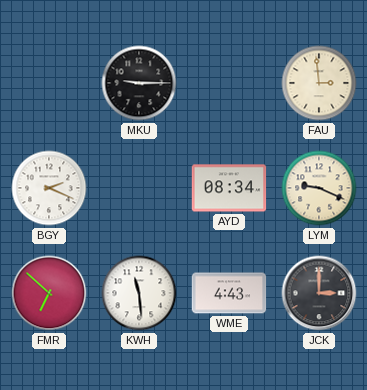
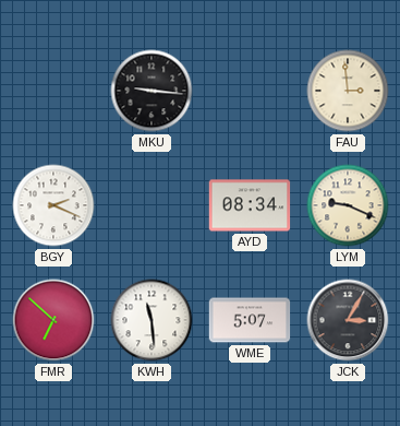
MKU: 9:15 -> 9:16
WME: 4:43 -> 5:07
JCK: 3:00 -> 3:05
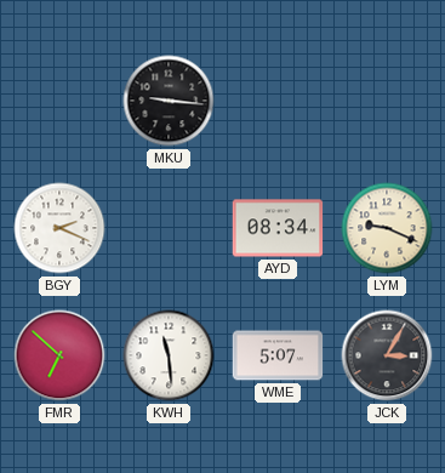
FAU: 2:59 -> none
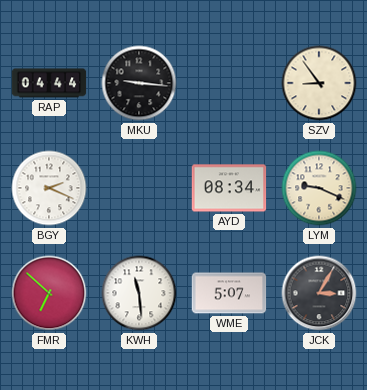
RAP: none -> 04:44
SZV: none -> 8:54
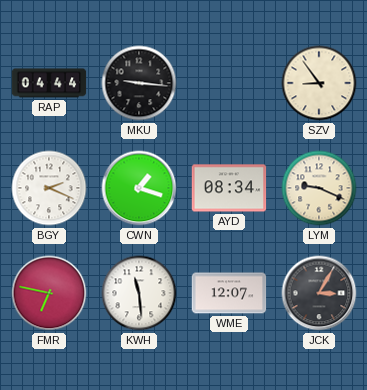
CWN: none -> 1:18
FMR: 6:52 -> 6:47
WME: 5:07 -> 12:07
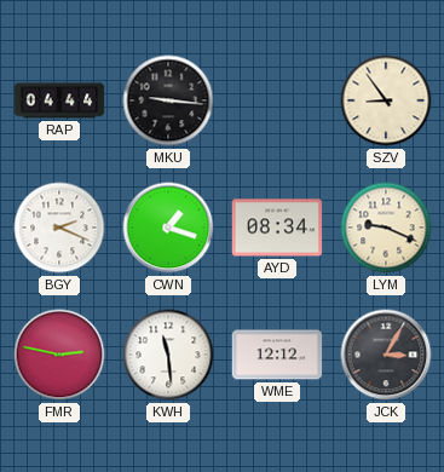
FMR: 6:47 -> 2:47
WME: 12:07 -> 12:12
